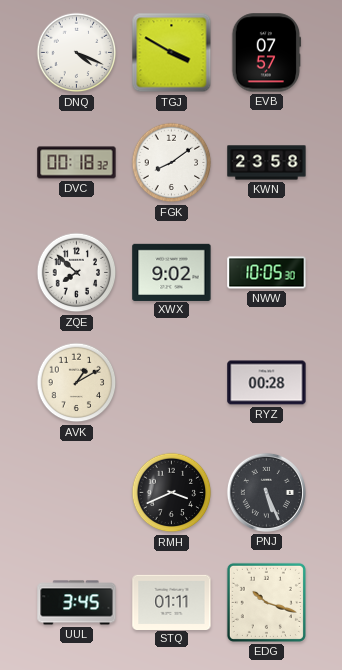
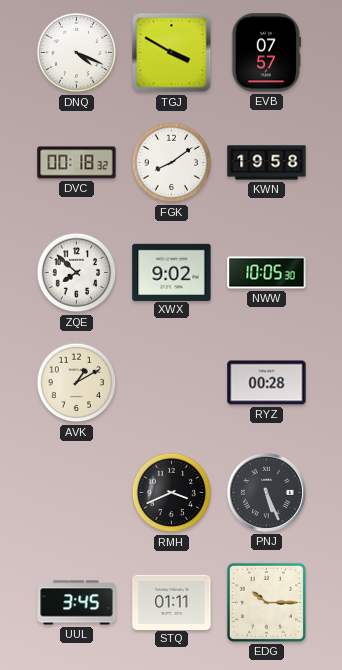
KWN: 23:58 -> 19:58
EDG: 10:18 -> 10:15
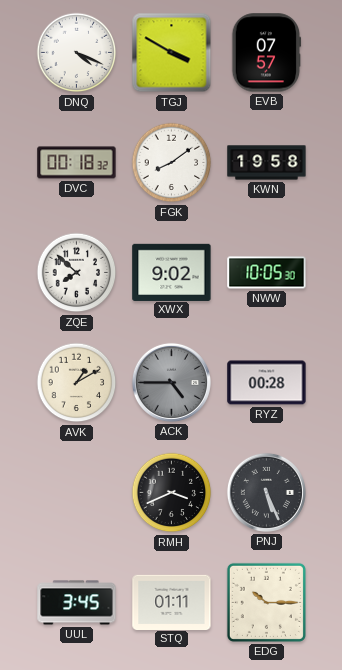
ACK: none -> 4:45
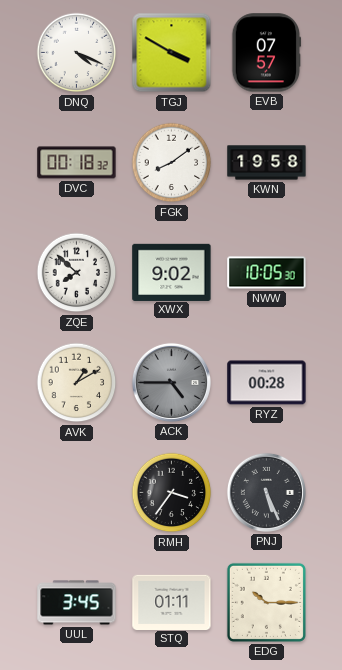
RMH: 3:41 -> 3:36
